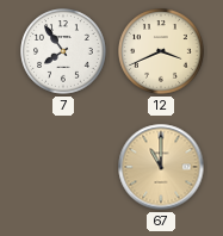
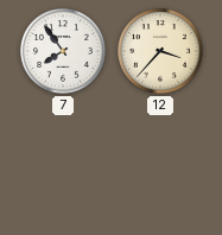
12: 3:41 -> 3:37
67: 11:00 -> none
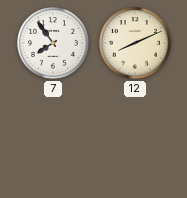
12: 3:37 -> 8:11
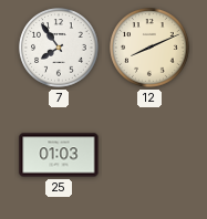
25: none -> 01:03
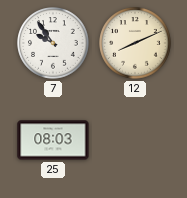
7: 7:54 -> 9:54
25: 01:03 -> 08:03
